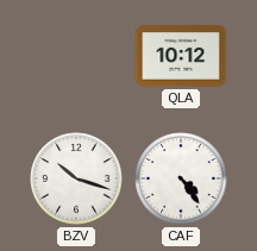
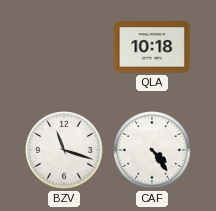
QLA: 10:12 -> 10:18
BZV: 10:18 -> 11:18
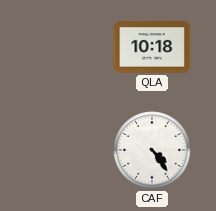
BZV: 11:18 -> none
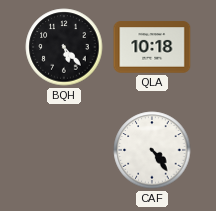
BQH: none -> 5:23
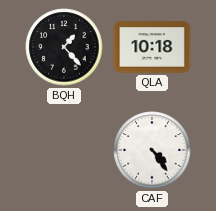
BQH: 5:23 -> 1:23
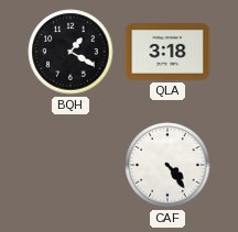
BQH: 1:23 -> 1:20
QLA: 10:18 -> 3:18
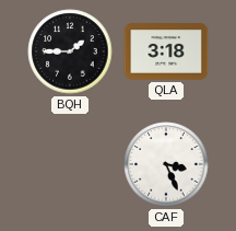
BQH: 1:20 -> 1:45
CAF: 4:24 -> 3:26
